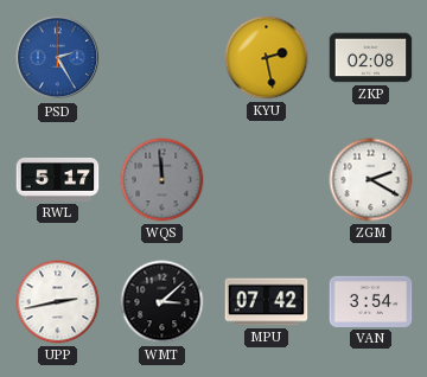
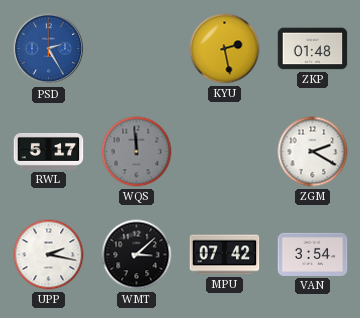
ZKP: 02:08 -> 01:48
UPP: 2:43 -> 2:17
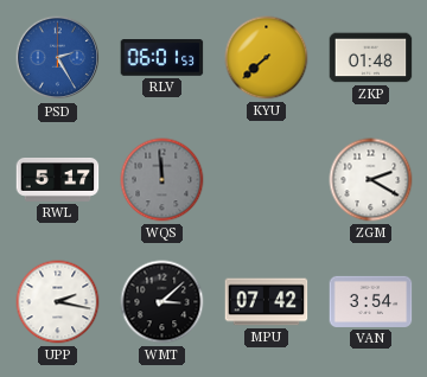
RLV: none -> 06:01
KYU: 2:28 -> 7:38
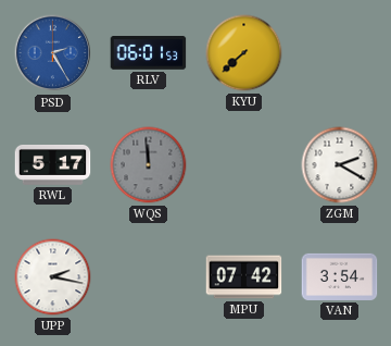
ZKP: 01:48 -> none
WMT: 3:08 -> none
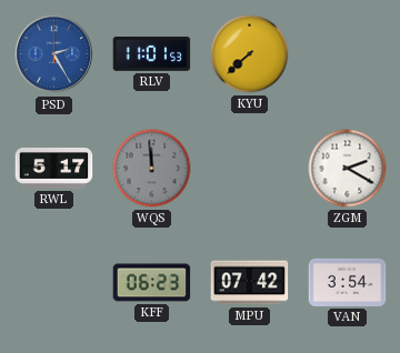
RLV: 06:01 -> 11:01
UPP: 2:17 -> none
KFF: none -> 06:23
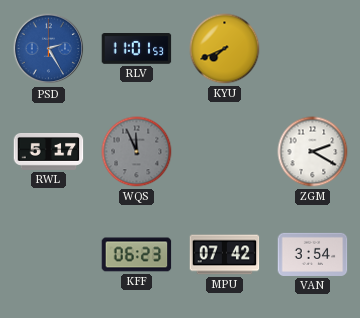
KYU: 7:38 -> 7:41
WQS: 11:59 -> 11:56
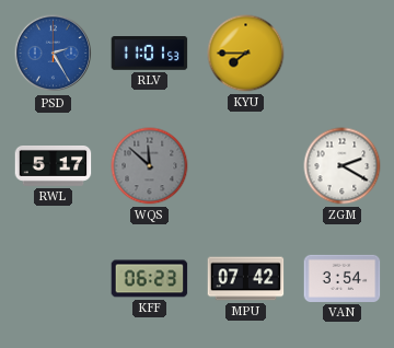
KYU: 7:41 -> 7:45
WQS: 11:56 -> 11:52
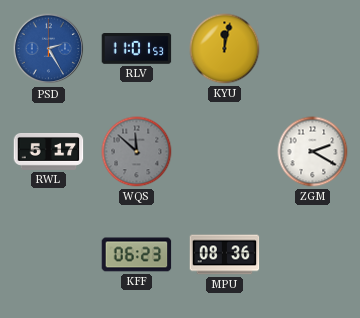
KYU: 7:45 -> 12:02
MPU: 07:42 -> 08:36
VAN: 3:54 -> none
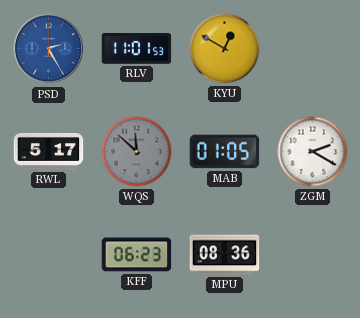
KYU: 12:02 -> 12:50
MAB: none -> 01:05
